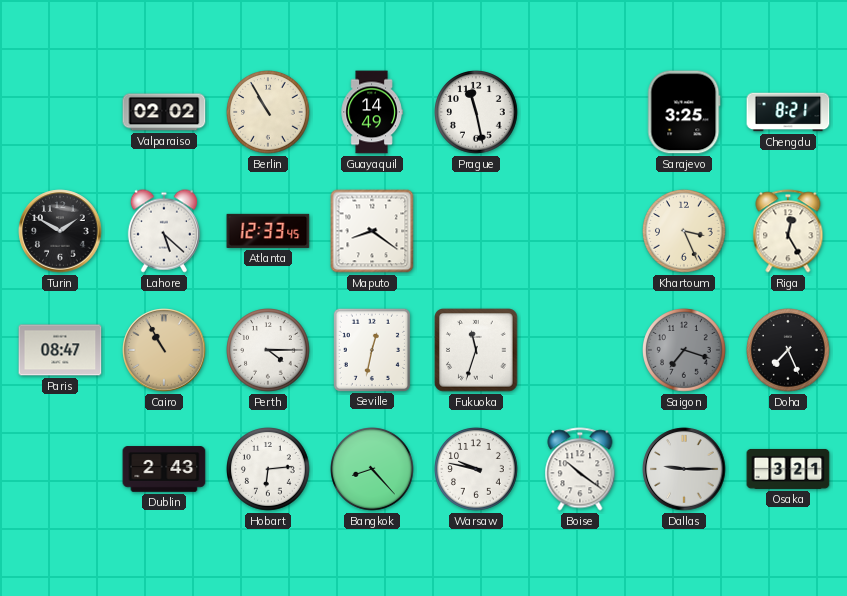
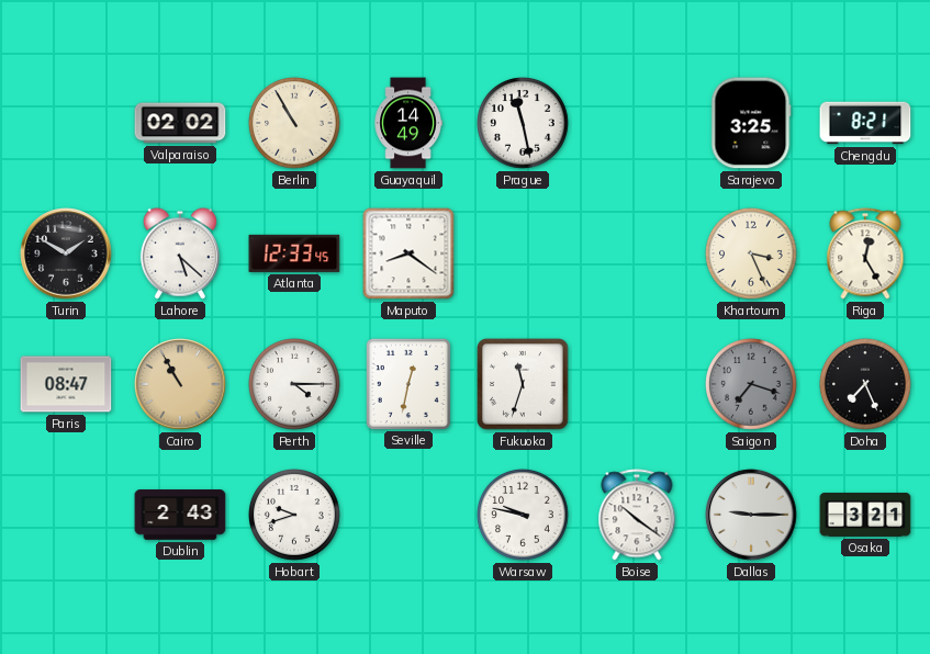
Hobart: 6:14 -> 9:42
Bangkok: 8:23 -> none
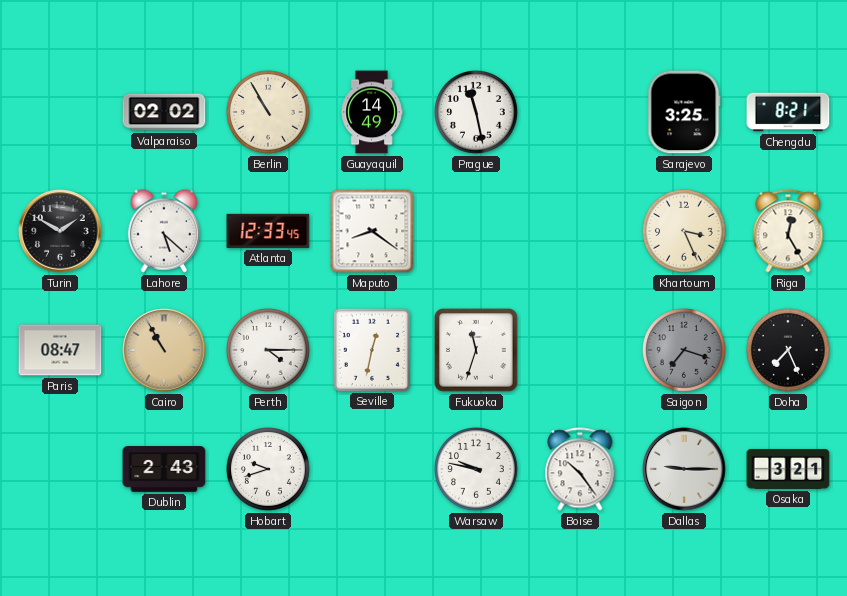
Boise: 10:21 -> 10:24
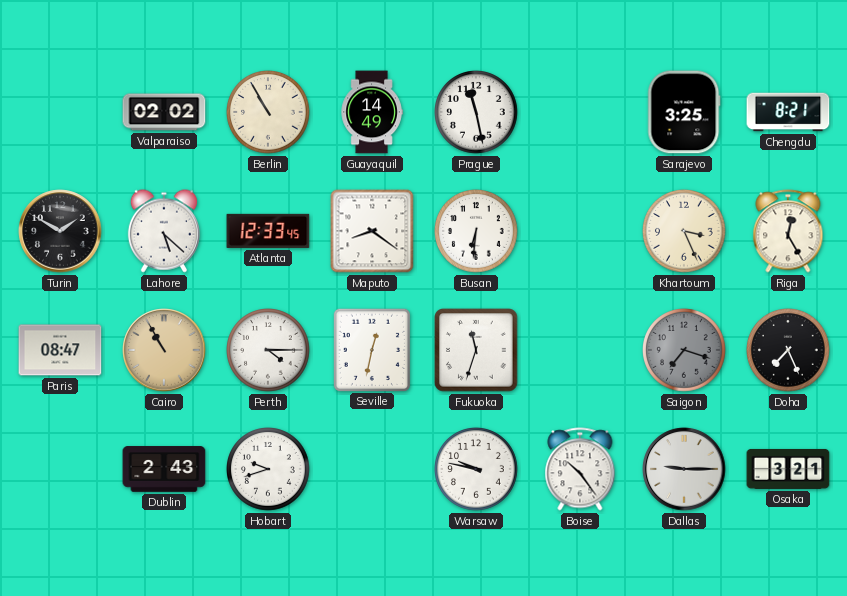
Busan: none -> 6:31
